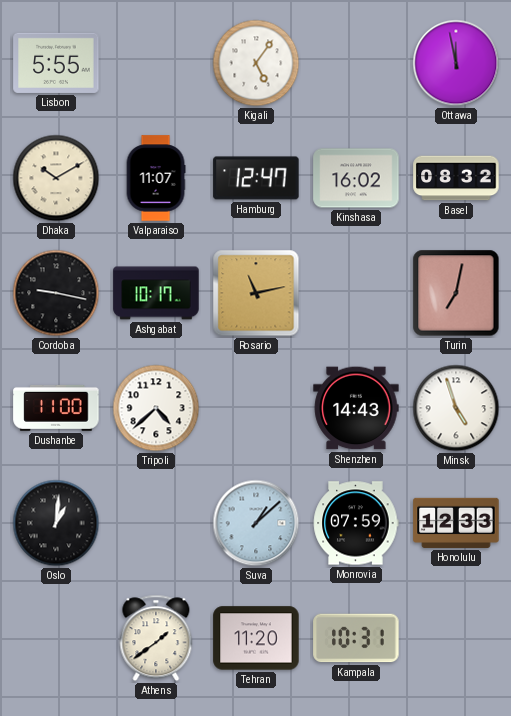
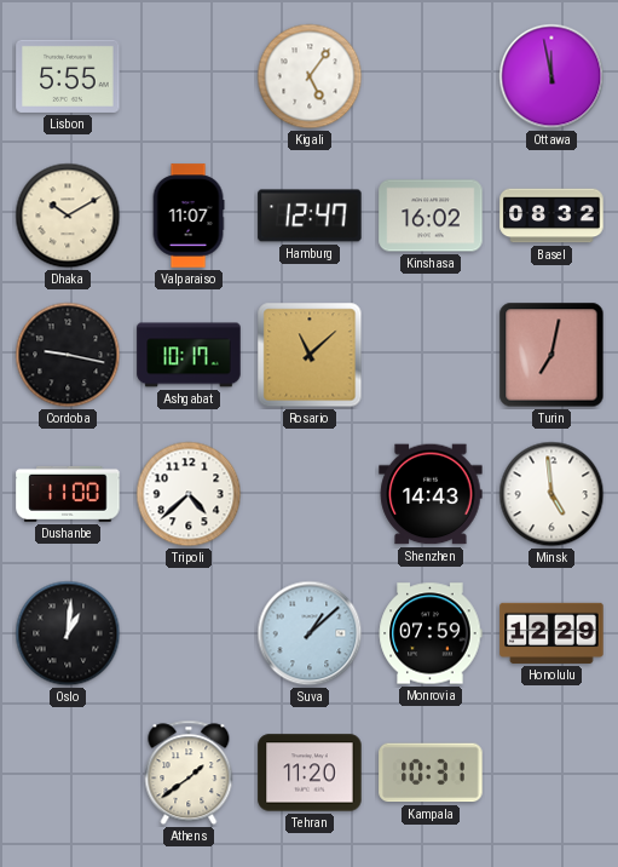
Rosario: 11:13 -> 11:08
Minsk: 4:57 -> 4:59
Honolulu: 12:33 -> 12:29
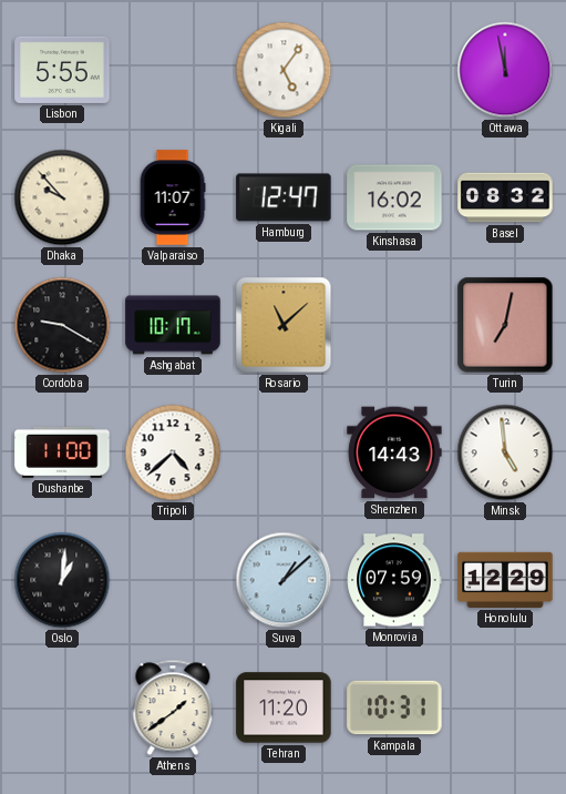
Dhaka: 10:10 -> 9:53
Cordoba: 9:17 -> 9:20
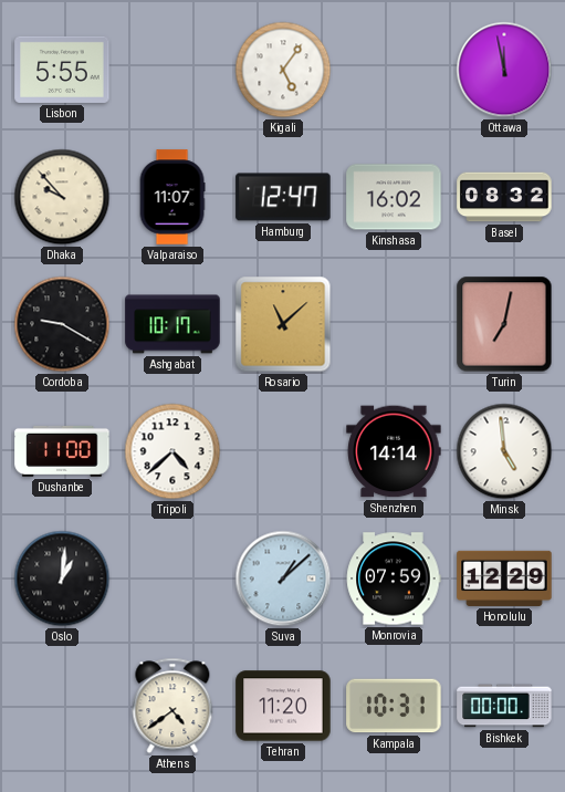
Shenzhen: 14:43 -> 14:14
Athens: 1:39 -> 4:39
Bishkek: none -> 00:00
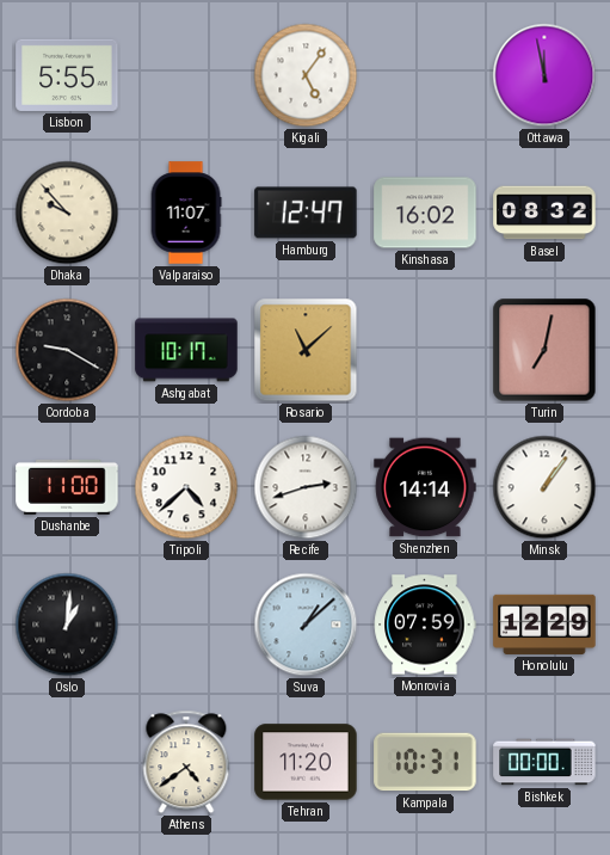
Recife: none -> 2:42
Minsk: 4:59 -> 1:06
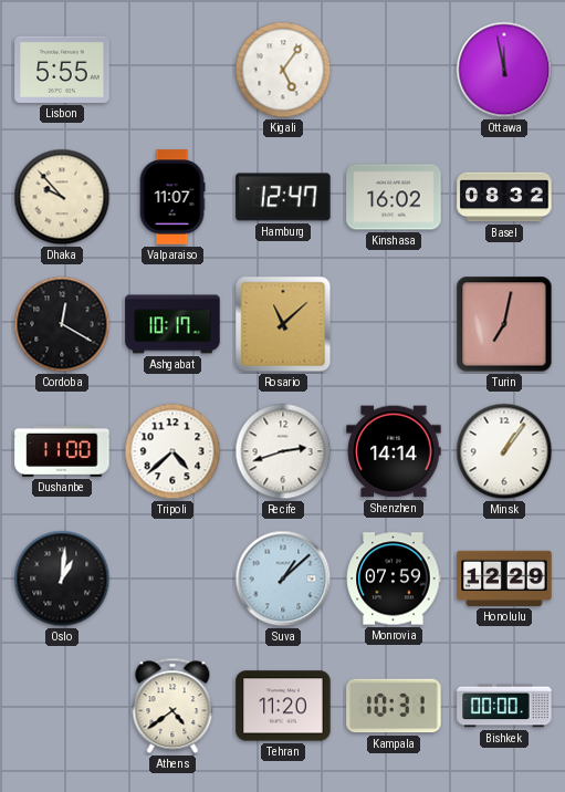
Cordoba: 9:20 -> 12:20
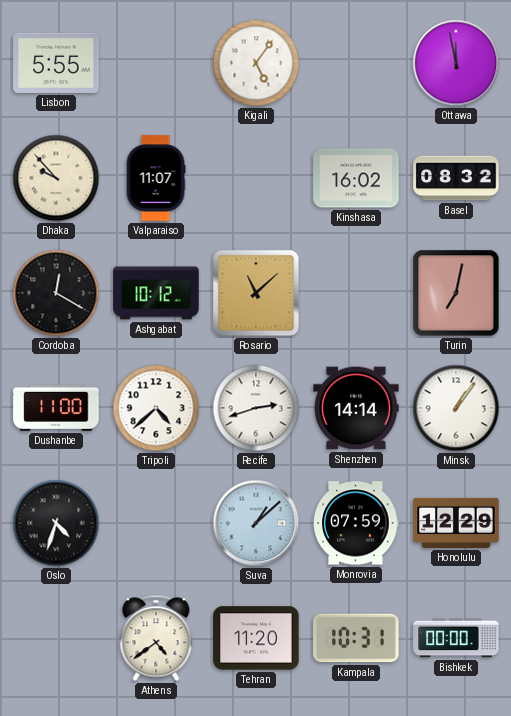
Hamburg: 12:47 -> none
Ashgabat: 10:17 -> 10:12
Oslo: 1:01 -> 4:33
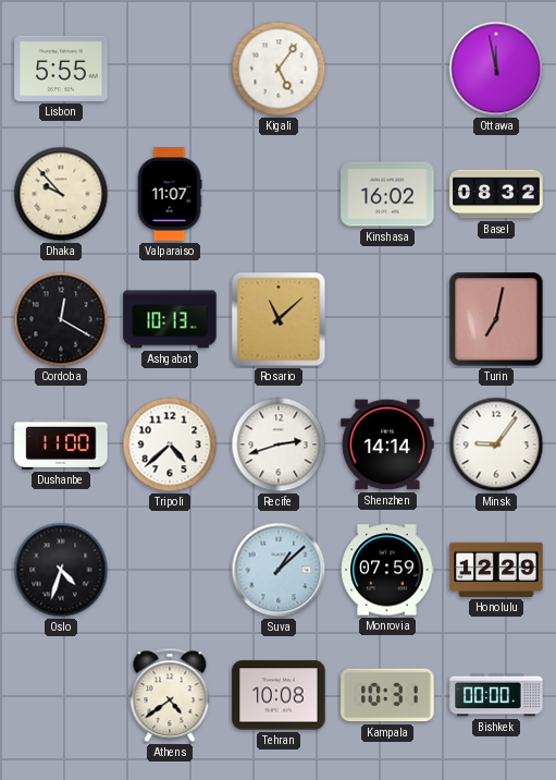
Ashgabat: 10:12 -> 10:13
Minsk: 1:06 -> 9:06
Tehran: 11:20 -> 10:08
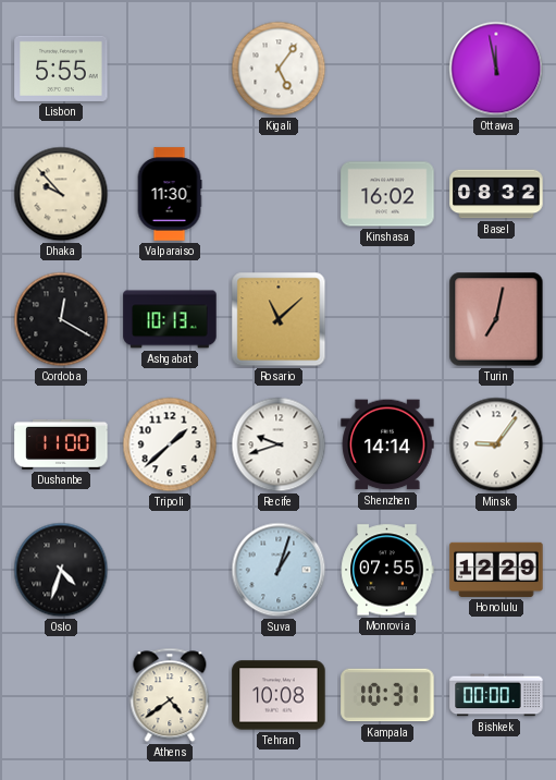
Valparaiso: 11:07 -> 11:30
Tripoli: 4:38 -> 1:38
Recife: 2:42 -> 9:42
Suva: 1:08 -> 1:03
Monrovia: 07:59 -> 07:55
